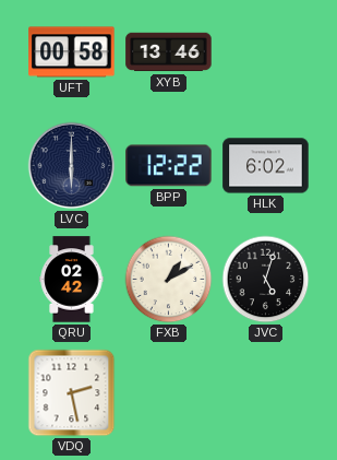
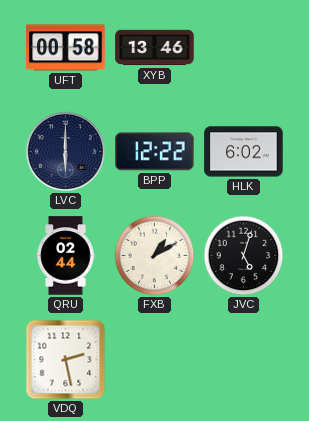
QRU: 02:42 -> 02:44
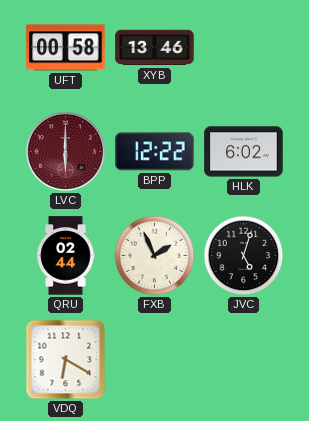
LVC dial: navy -> burgundy
FXB: 1:10 -> 1:56
VDQ: 2:28 -> 6:20
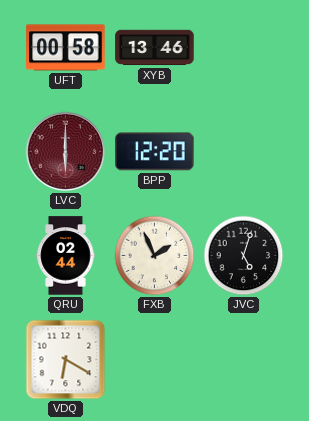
BPP: 12:22 -> 12:20
HLK: 6:02 -> none
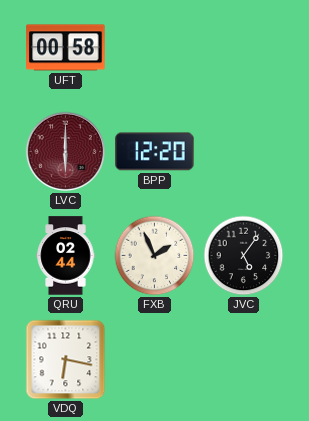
XYB: 13:46 -> none
JVC: 5:03 -> 5:06
VDQ: 6:20 -> 6:17
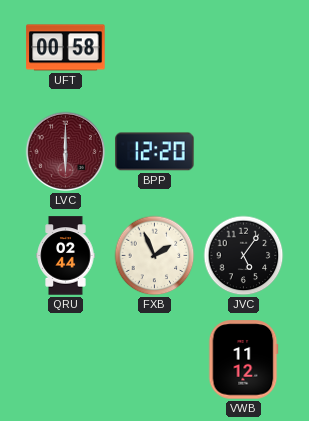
VDQ: 6:17 -> none
VWB: none -> 11:12
